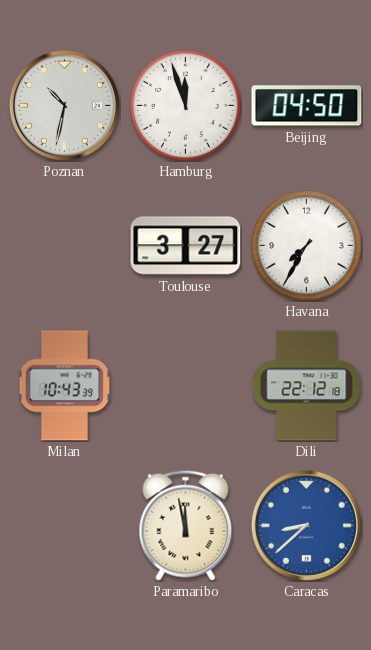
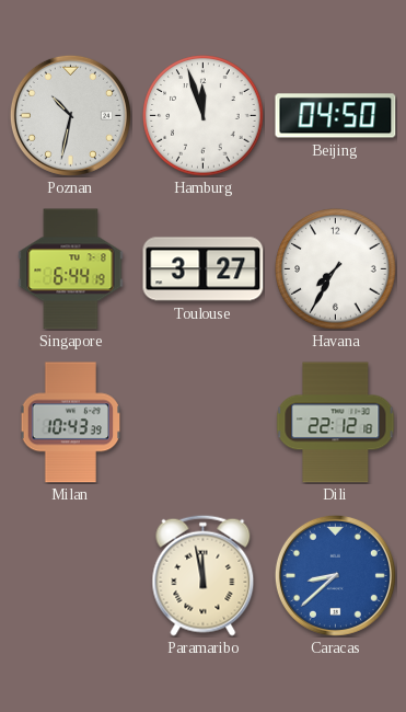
Singapore: none -> 6:44
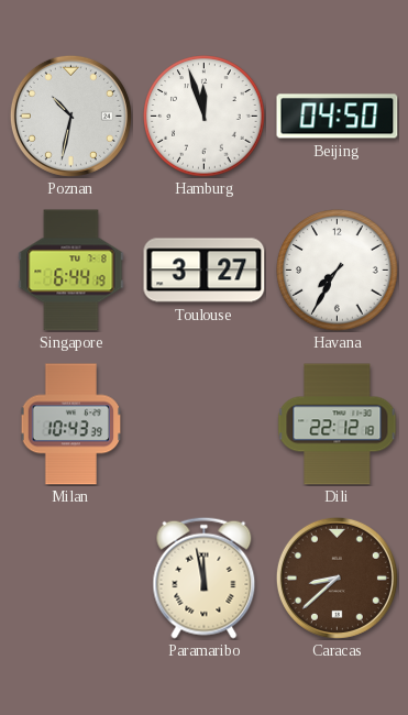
Caracas dial: blue -> brown
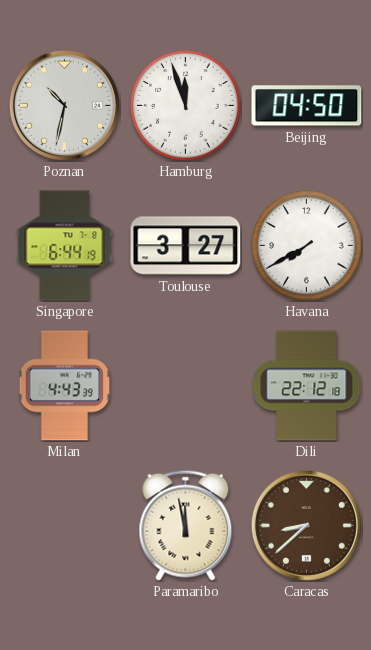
Havana: 7:35 -> 7:40
Milan: 10:43 -> 4:43
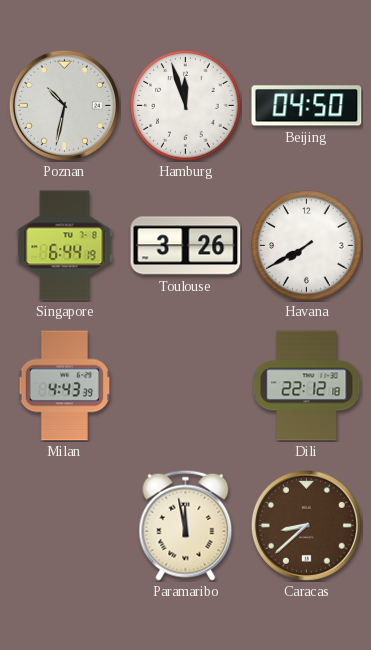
Toulouse: 3:27 -> 3:26
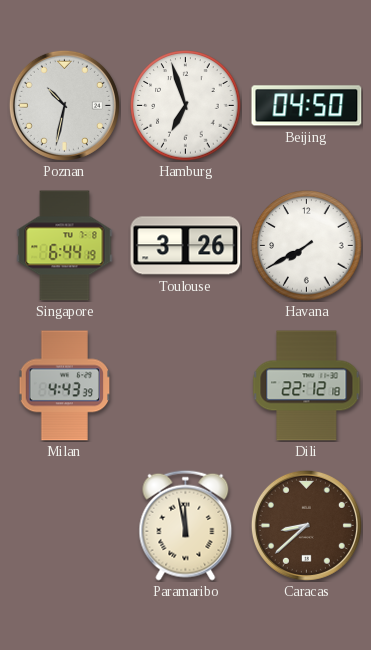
Hamburg: 11:57 -> 6:57
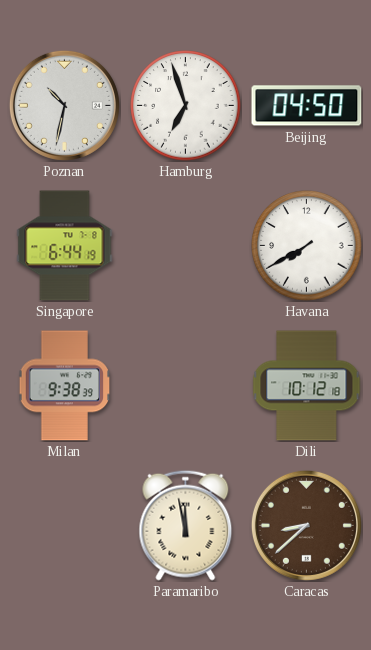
Toulouse: 3:26 -> none
Milan: 4:43 -> 9:38
Dili: 22:12 -> 10:12
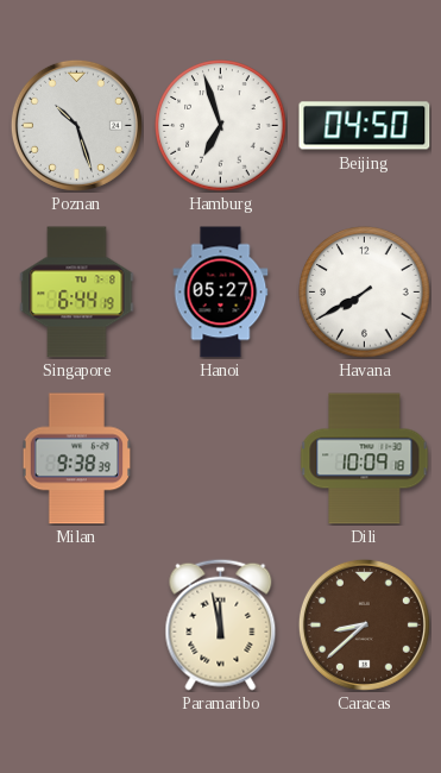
Poznan: 10:32 -> 10:27
Hanoi: none -> 05:27
Dili: 10:12 -> 10:09
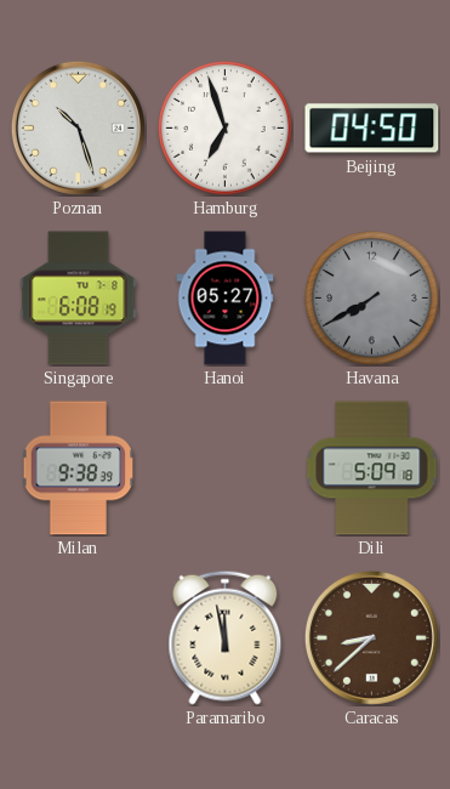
Singapore: 6:44 -> 6:08
Havana dial: white -> grey
Dili: 10:09 -> 5:09
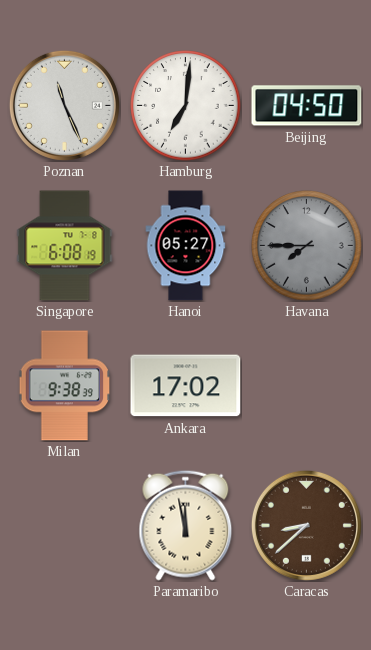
Poznan: 10:27 -> 11:26
Hamburg: 6:57 -> 7:01
Havana: 7:40 -> 7:45
Ankara: none -> 17:02
Dili: 5:09 -> none
